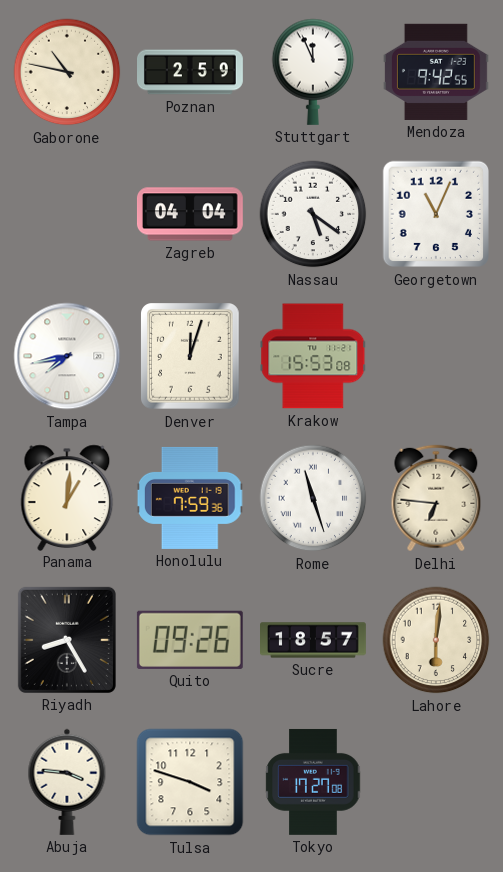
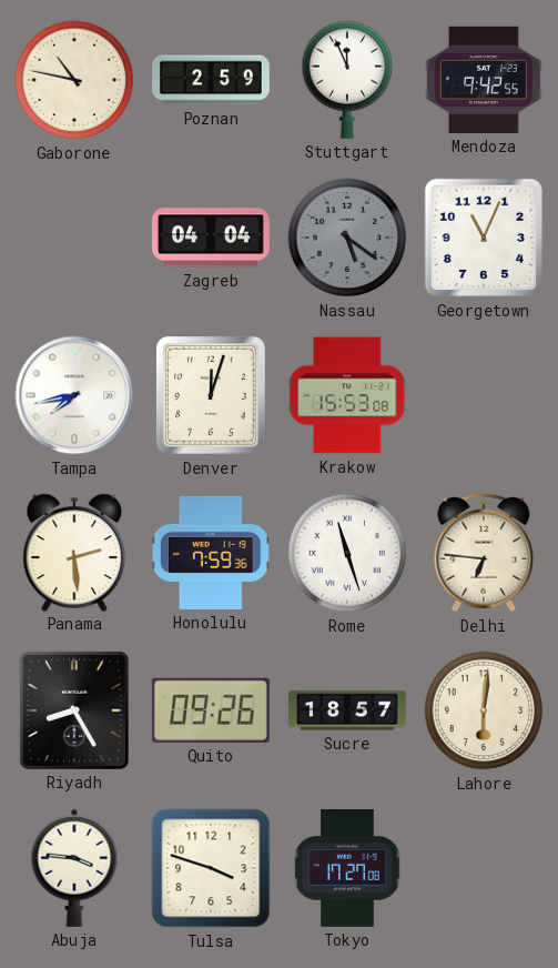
Nassau dial: white -> grey
Panama: 1:01 -> 2:29
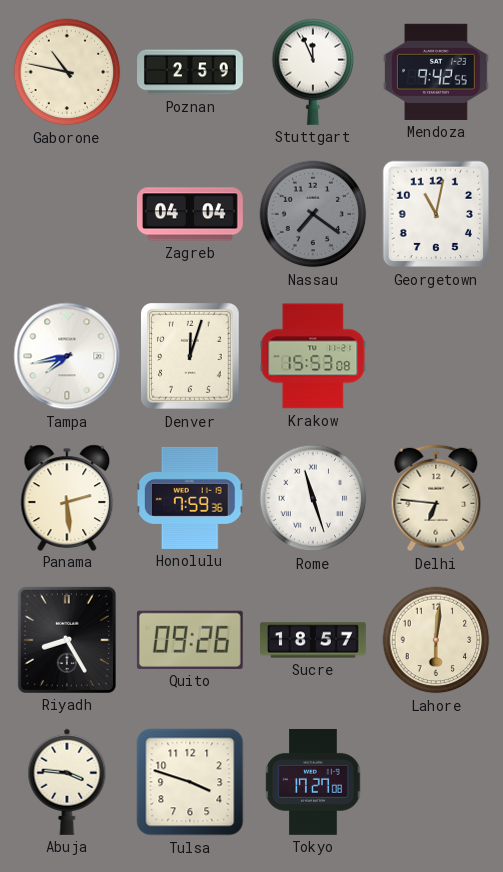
Nassau: 5:21 -> 7:21
Georgetown: 11:04 -> 11:02
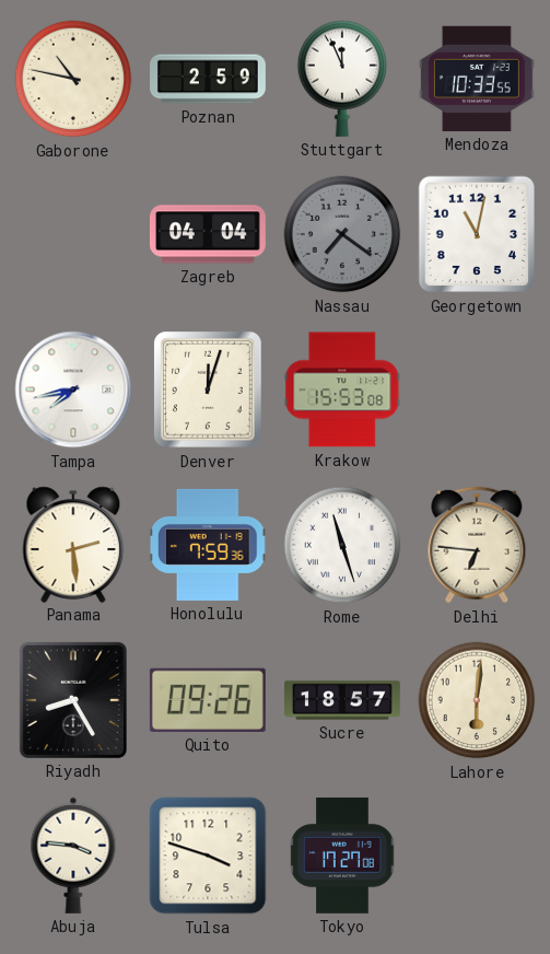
Mendoza: 9:42 -> 10:33
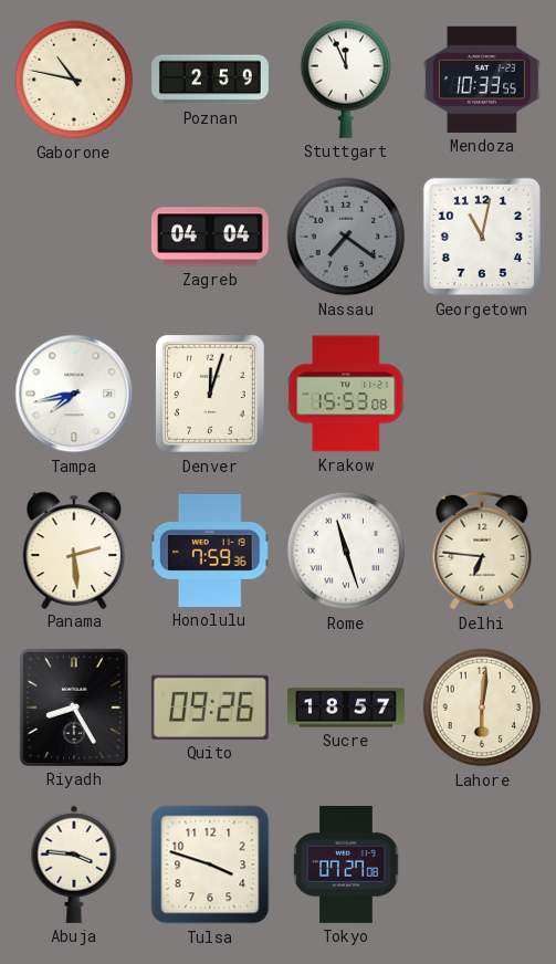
Tokyo: 17:27 -> 07:27
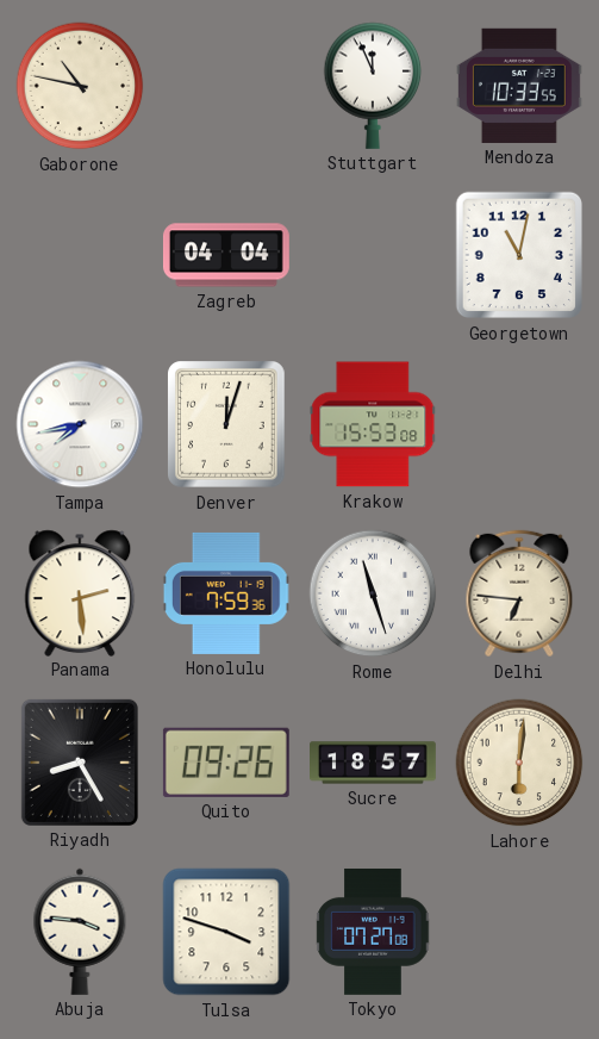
Poznan: 2:59 -> none
Nassau: 7:21 -> none
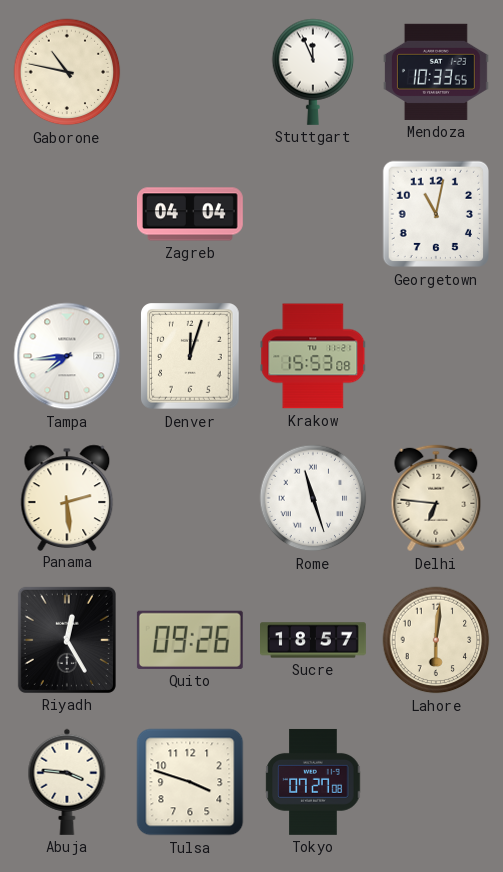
Tampa: 7:43 -> 7:44
Honolulu: 7:59 -> none
Riyadh: 8:25 -> 12:25
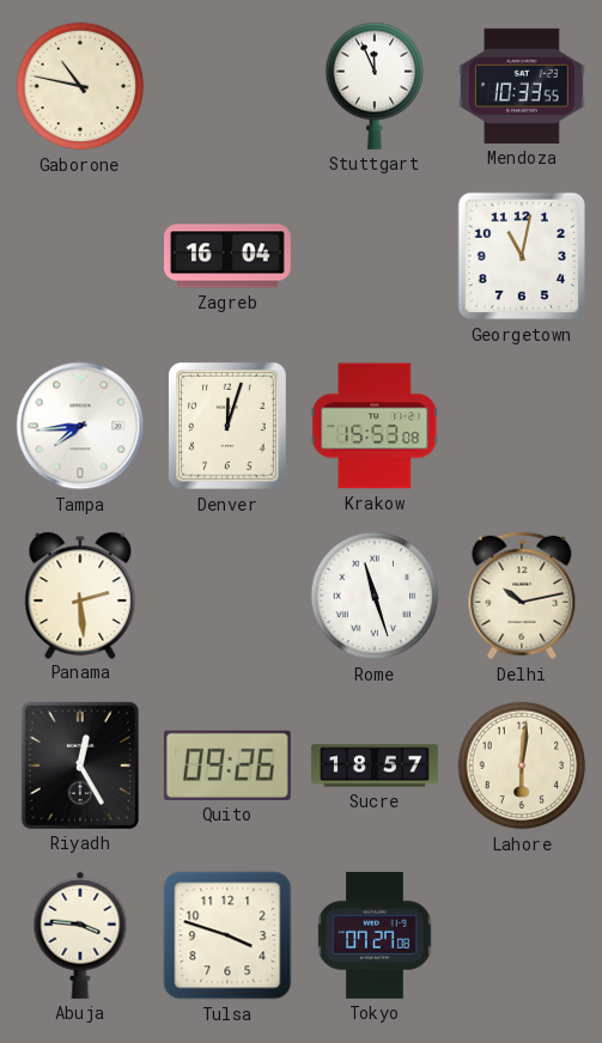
Zagreb: 04:04 -> 16:04
Delhi: 6:46 -> 10:13
